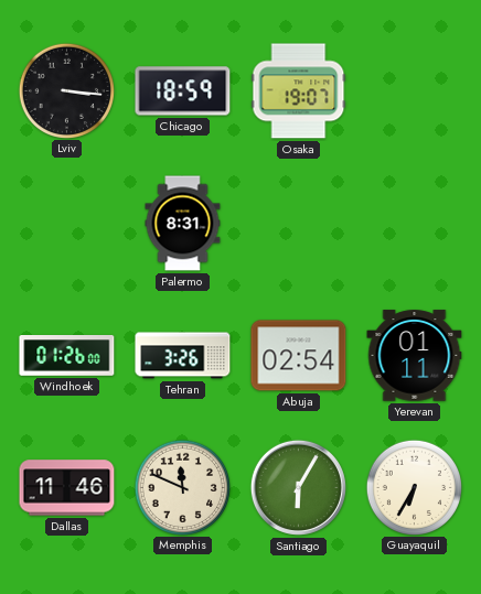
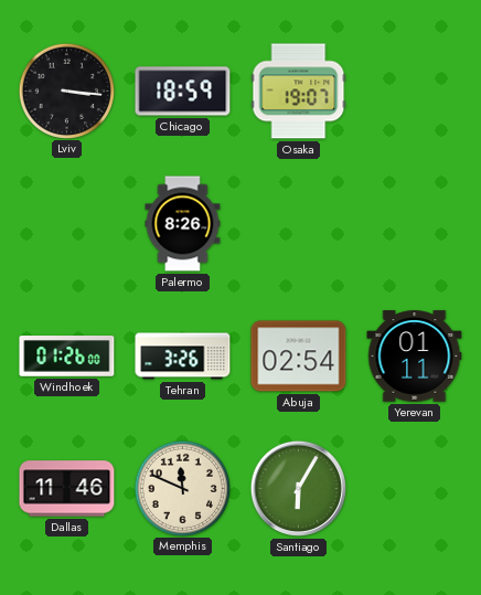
Palermo: 8:31 -> 8:26
Guayaquil: 6:35 -> none
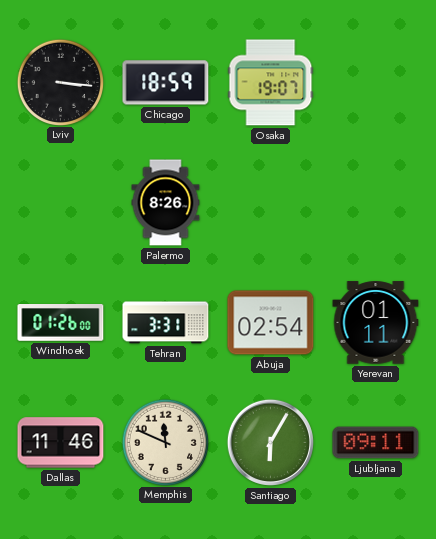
Tehran: 3:26 -> 3:31
Ljubljana: none -> 09:11
